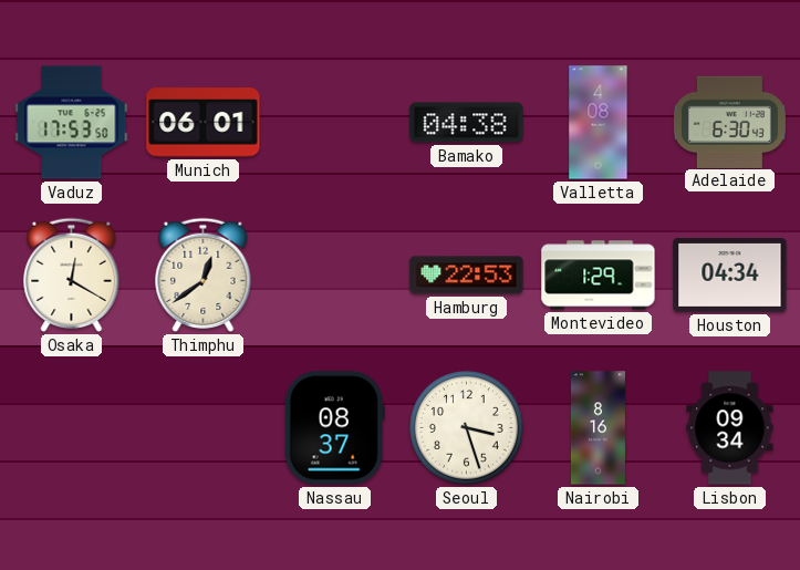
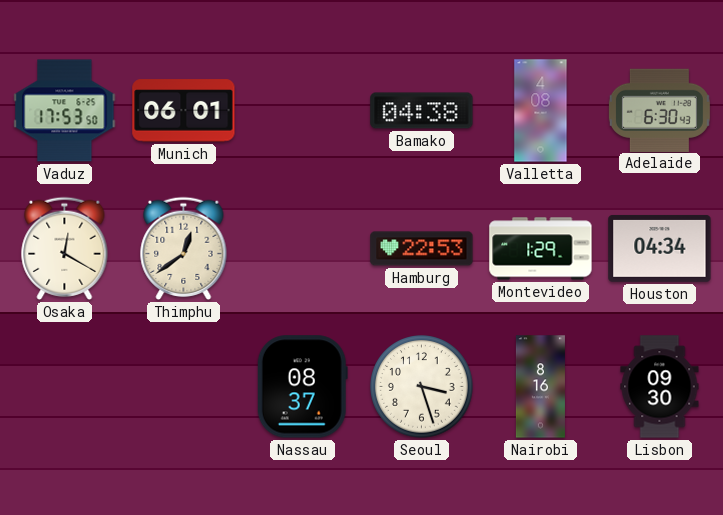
Lisbon: 09:34 -> 09:30
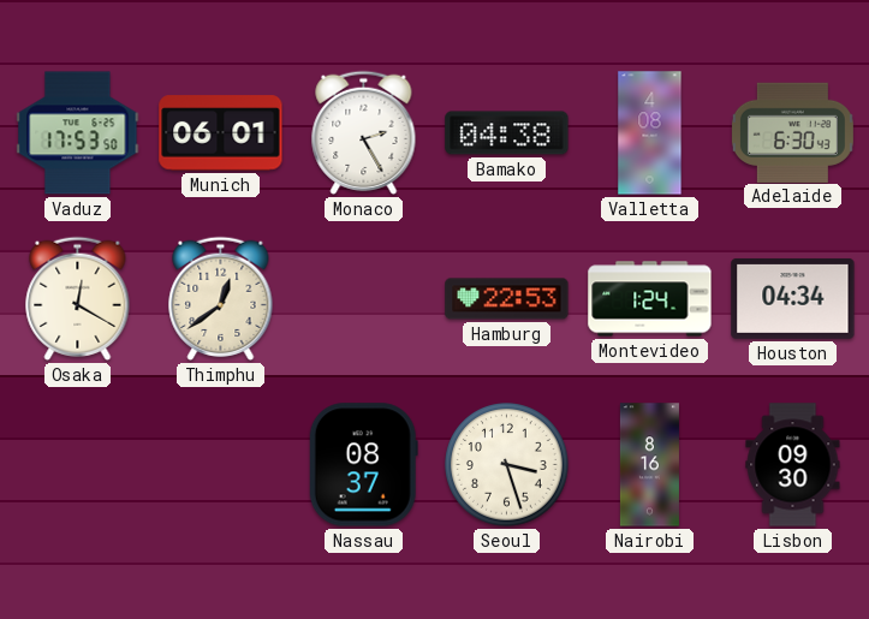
Monaco: none -> 2:25
Montevideo: 1:29 -> 1:24
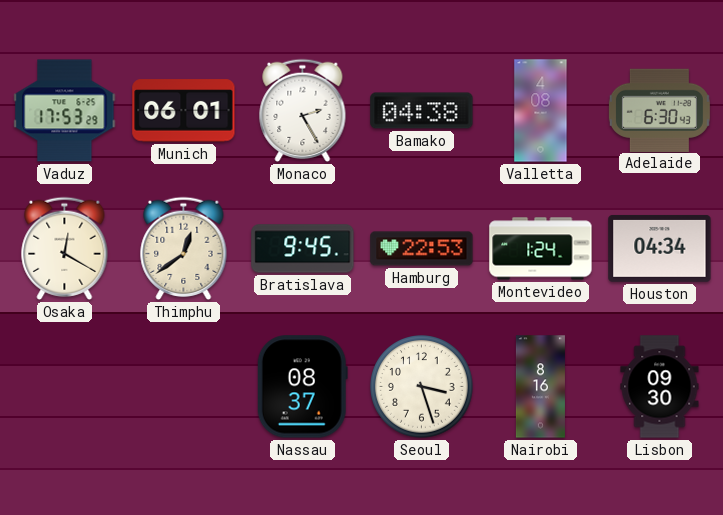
Vaduz: 17:53:50 -> 17:53:29
Bratislava: none -> 9:45
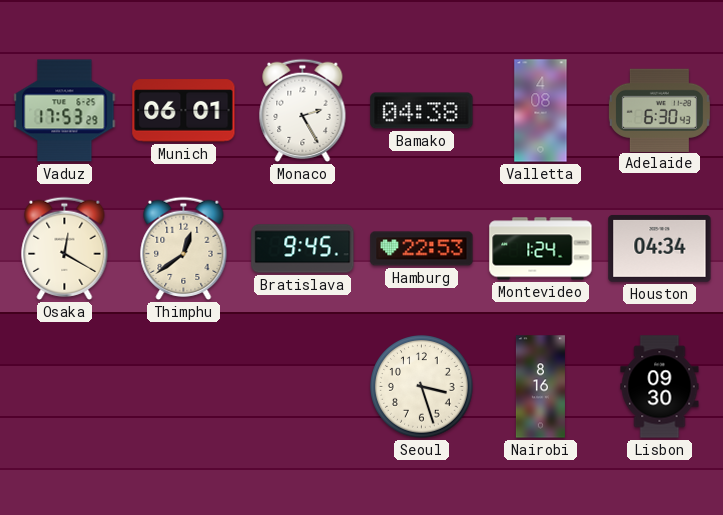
Nassau: 08:37 -> none
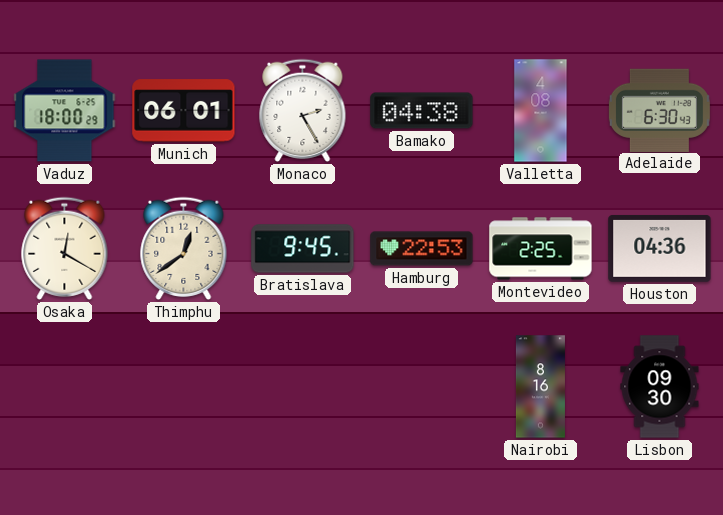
Vaduz: 17:53 -> 18:00
Montevideo: 1:24 -> 2:25
Houston: 04:34 -> 04:36
Seoul: 3:27 -> none
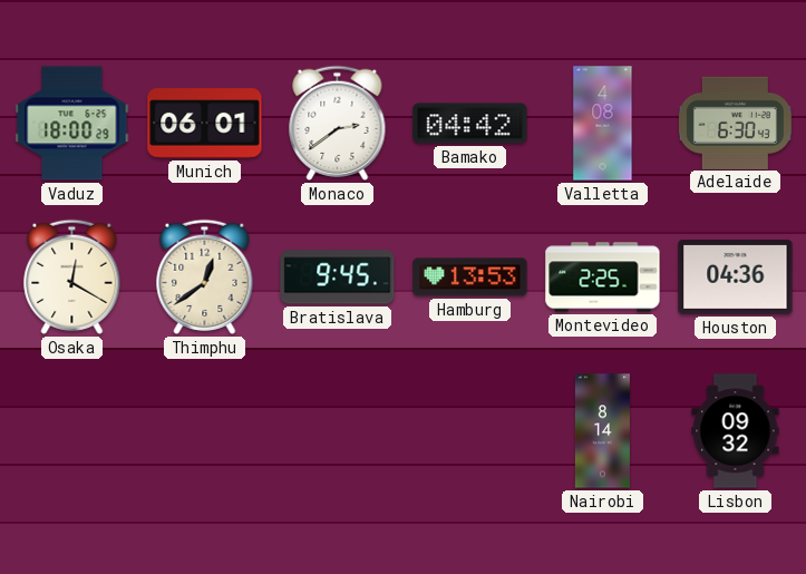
Monaco: 2:25 -> 2:39
Bamako: 04:38 -> 04:42
Hamburg: 22:53 -> 13:53
Nairobi: 8:16 -> 8:14
Lisbon: 09:30 -> 09:32
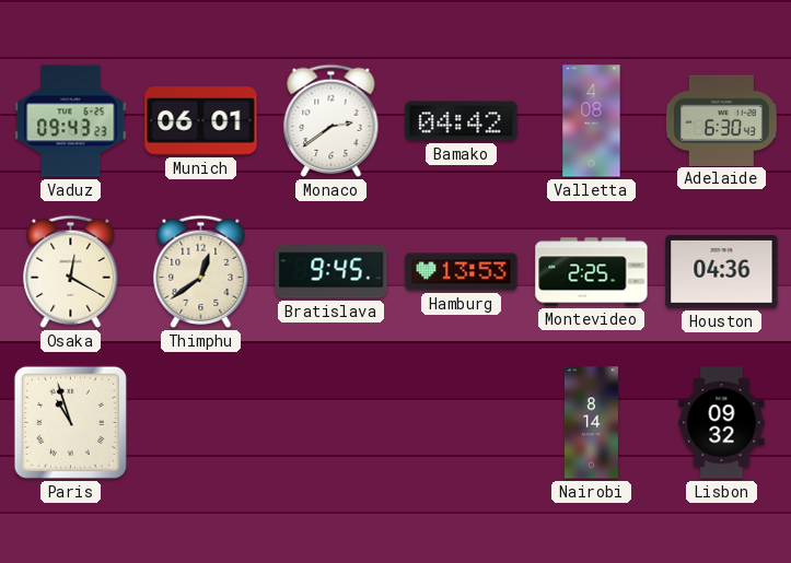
Vaduz: 18:00 -> 09:43
Paris: none -> 10:57
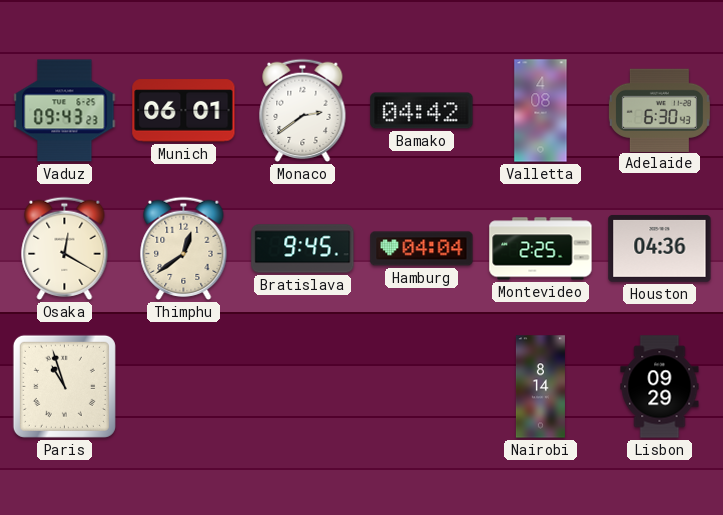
Hamburg: 13:53 -> 04:04
Lisbon: 09:32 -> 09:29
